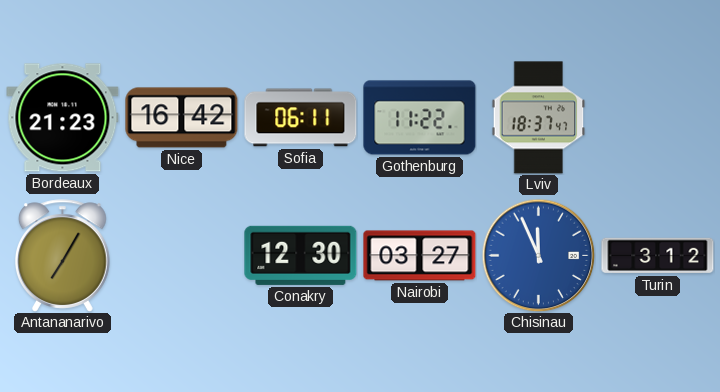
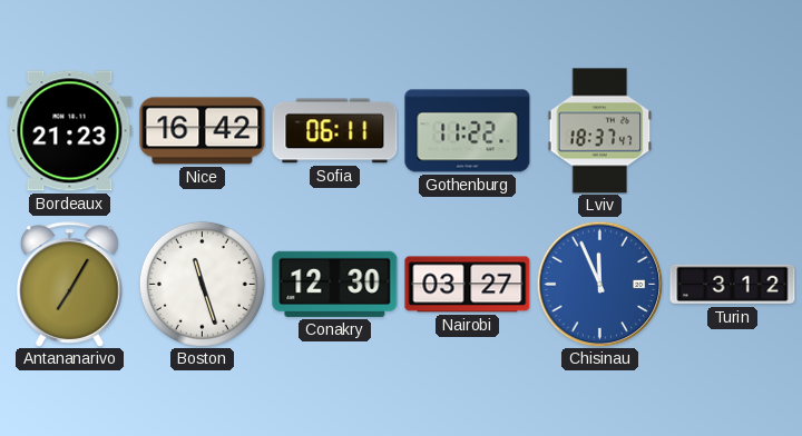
Boston: none -> 11:27
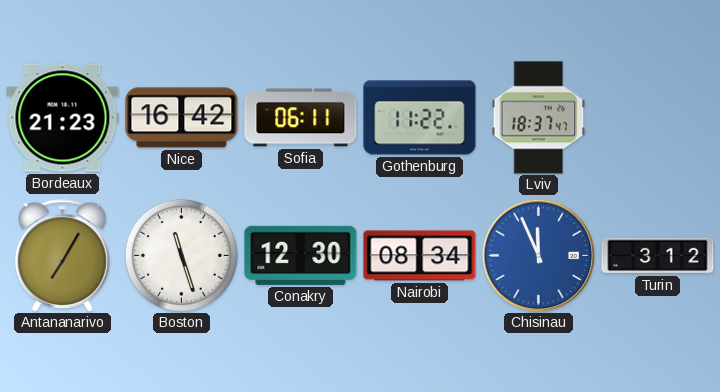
Nairobi: 03:27 -> 08:34
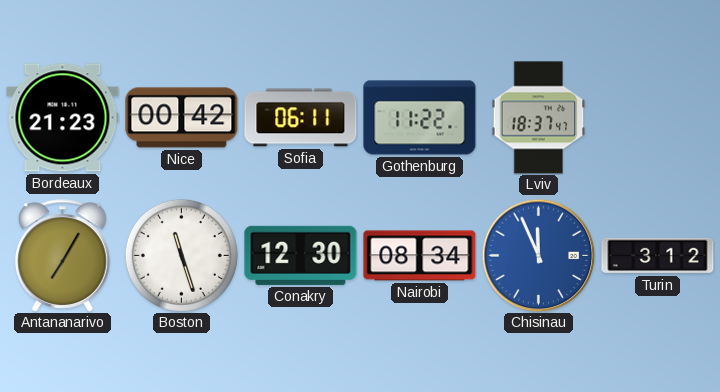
Nice: 16:42 -> 00:42
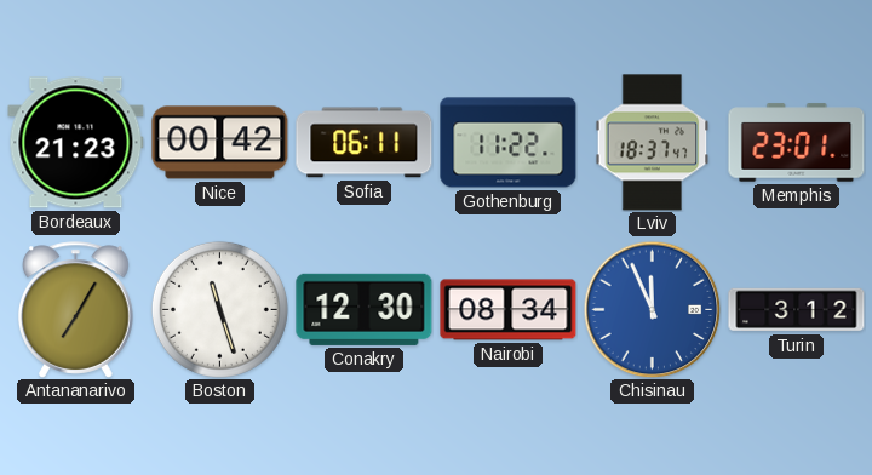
Memphis: none -> 23:01
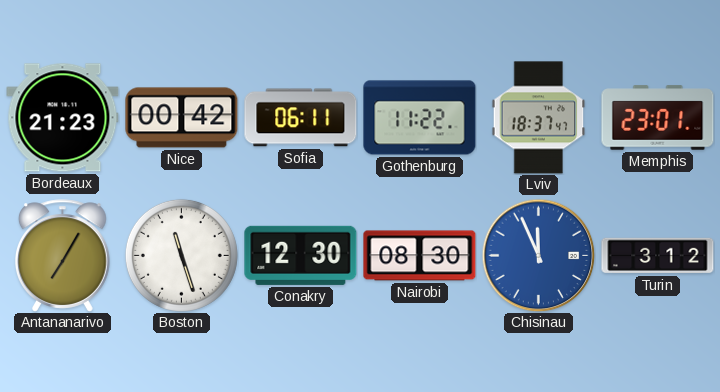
Nairobi: 08:34 -> 08:30
